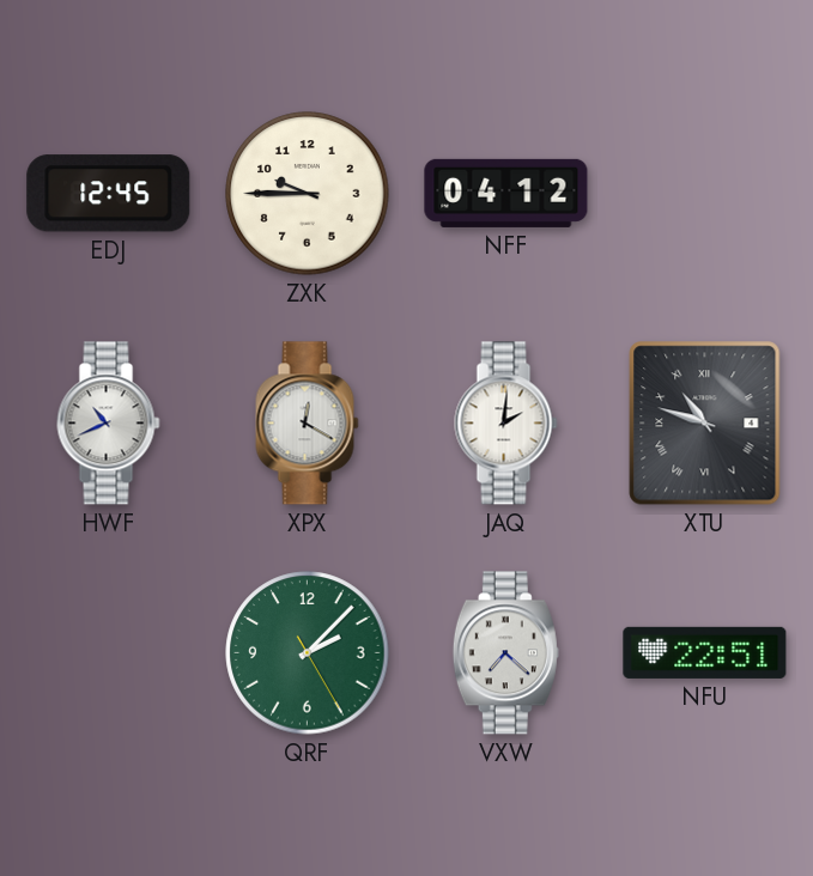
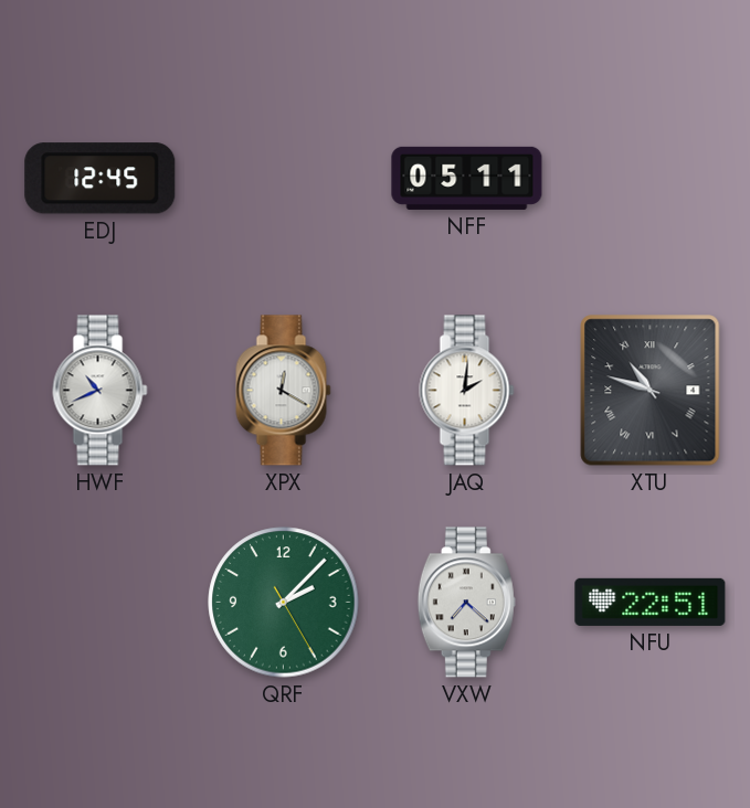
ZXK: 9:45 -> none
NFF: 04:12 -> 05:11
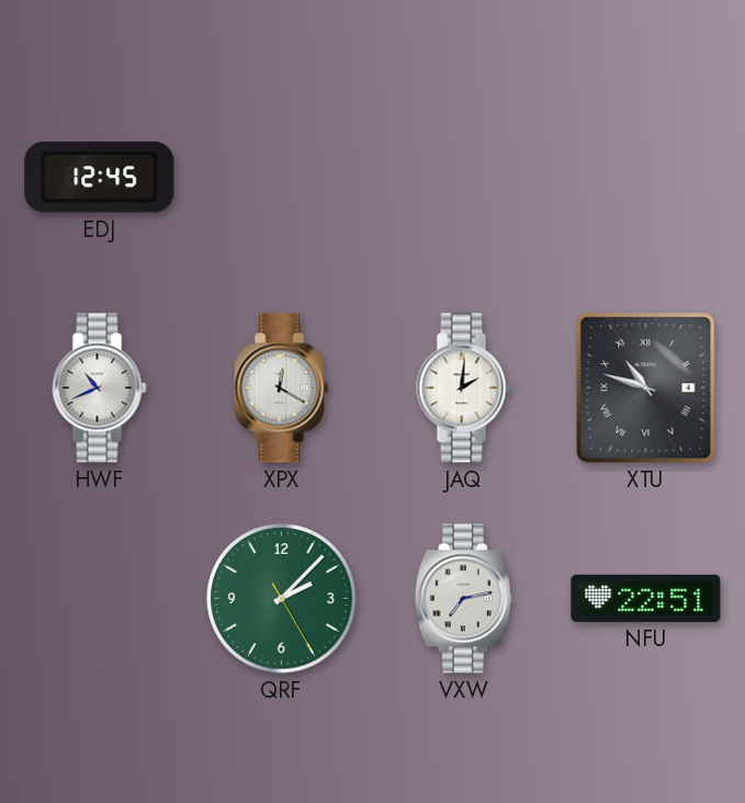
NFF: 05:11 -> none
VXW: 7:22 -> 7:13
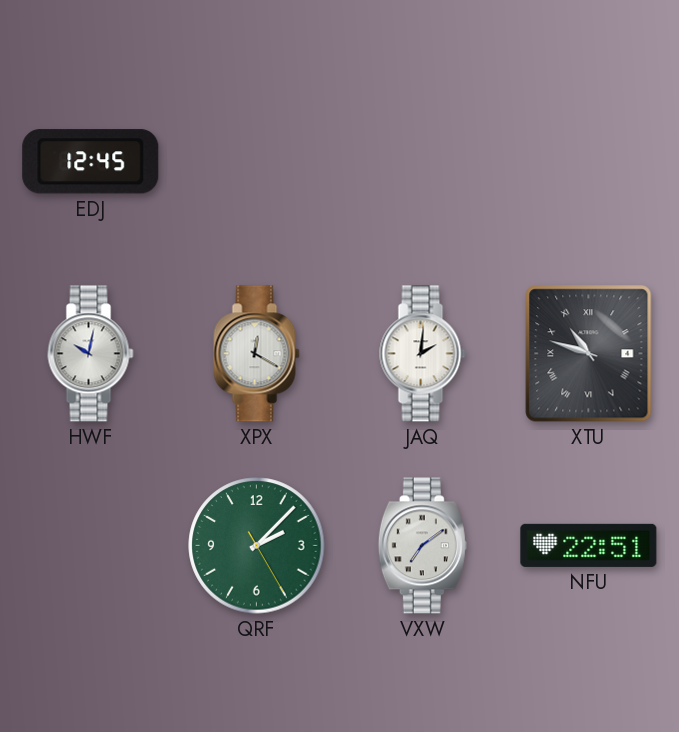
HWF: 10:41 -> 10:02
VXW: 7:13 -> 7:09
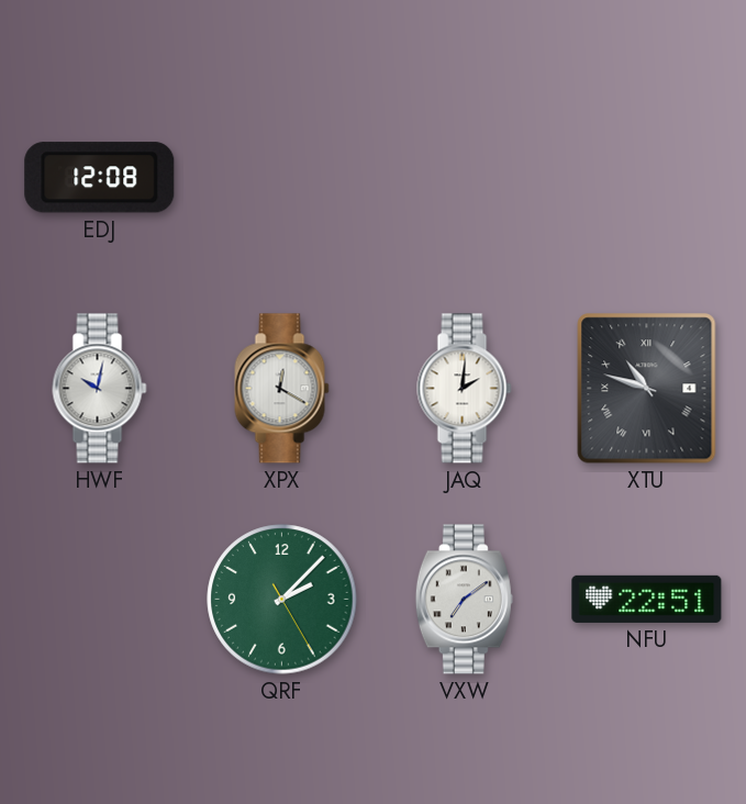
EDJ: 12:45 -> 12:08
